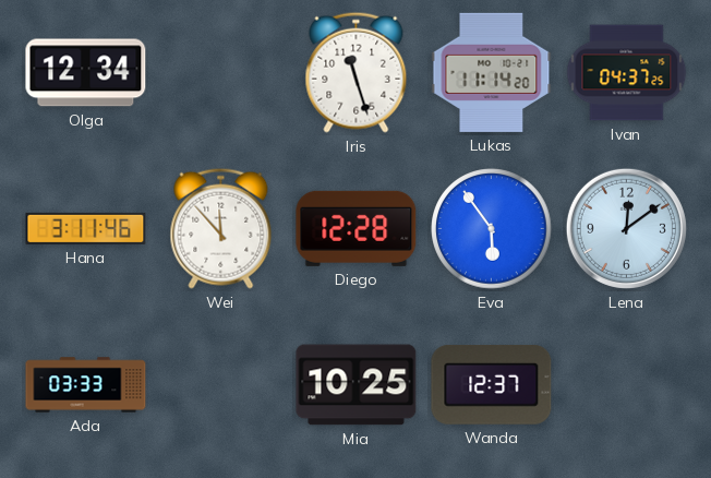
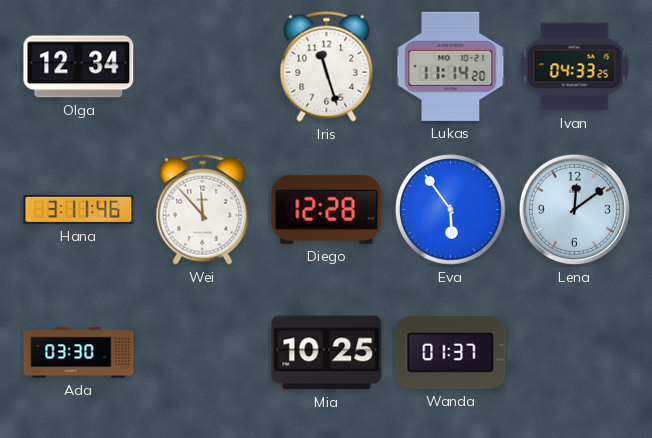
Ivan: 04:37 -> 04:33
Ada: 03:33 -> 03:30
Wanda: 12:37 -> 01:37
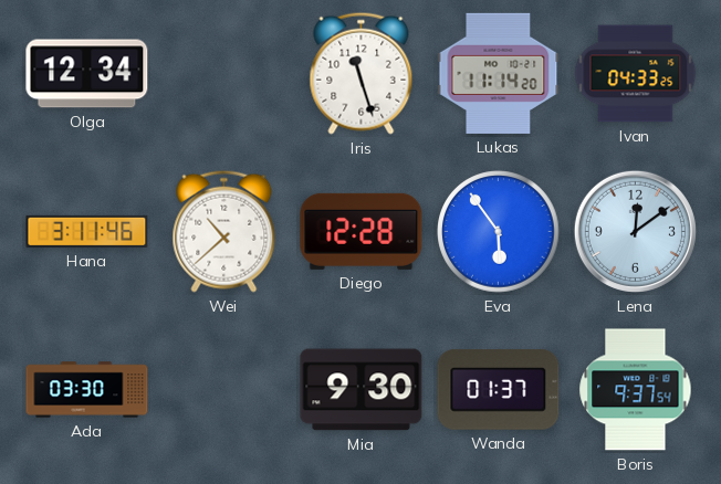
Wei: 11:53 -> 10:38
Mia: 10:25 -> 9:30
Boris: none -> 9:37
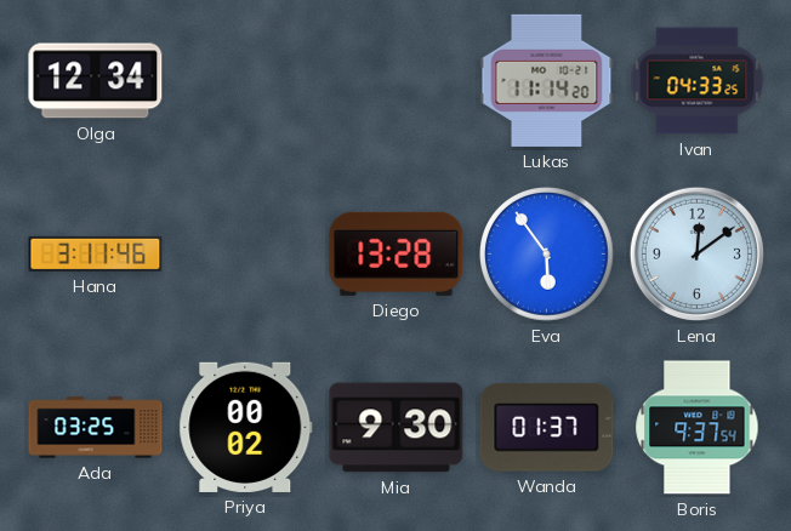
Iris: 11:27 -> none
Wei: 10:38 -> none
Diego: 12:28 -> 13:28
Ada: 03:30 -> 03:25
Priya: none -> 00:02
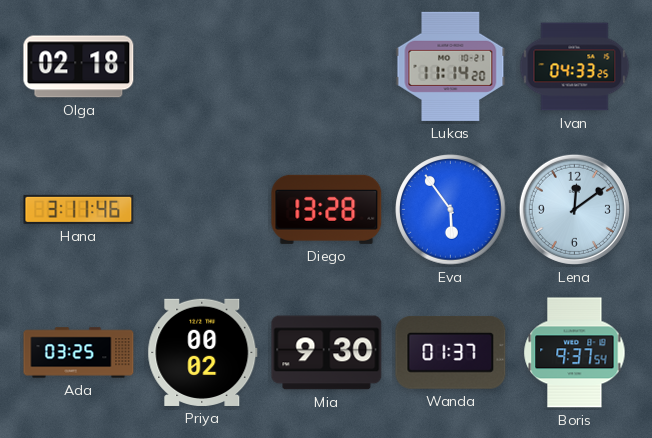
Olga: 12:34 -> 02:18
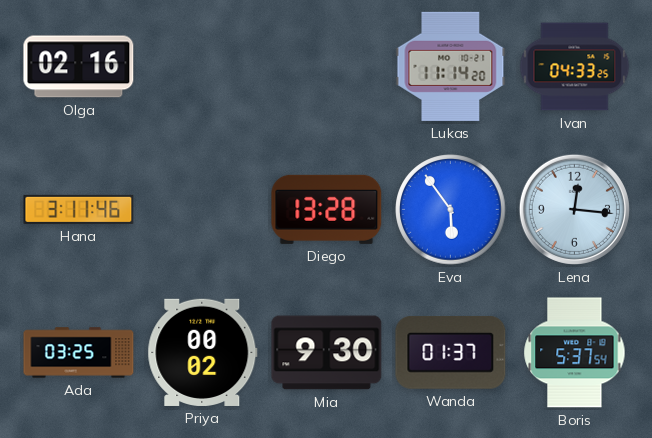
Olga: 02:18 -> 02:16
Lena: 12:09 -> 12:16
Boris: 9:37 -> 5:37
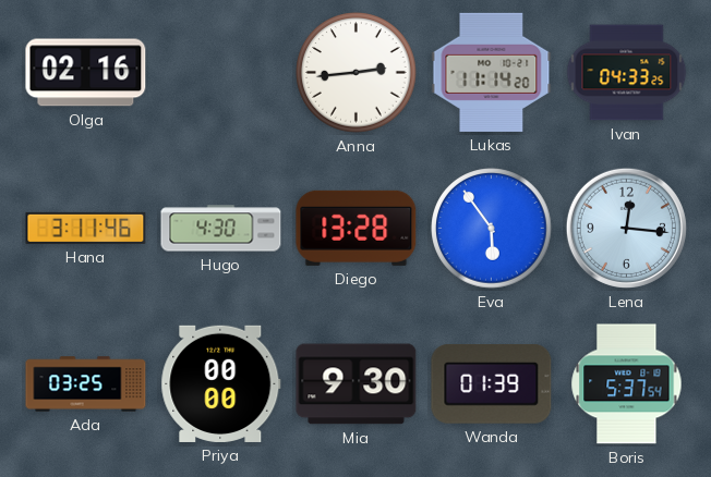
Anna: none -> 2:44
Hugo: none -> 4:30
Priya: 00:02 -> 00:00
Wanda: 01:37 -> 01:39
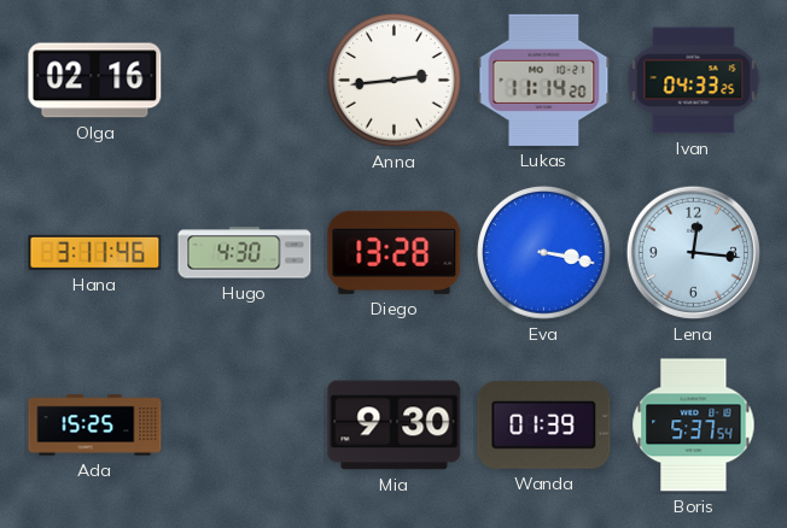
Eva: 5:54 -> 3:17
Ada: 03:25 -> 15:25
Priya: 00:00 -> none
